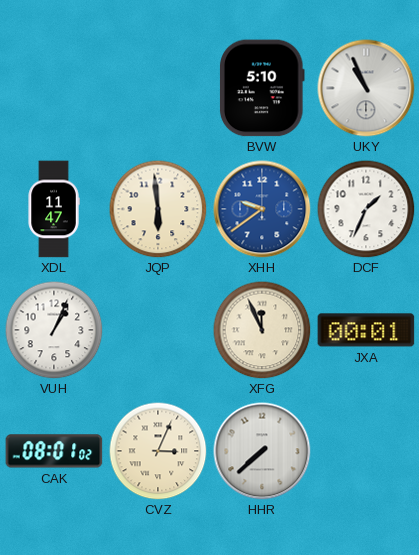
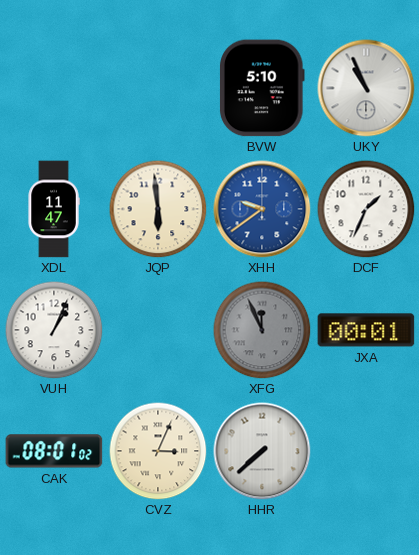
XFG dial: cream -> grey
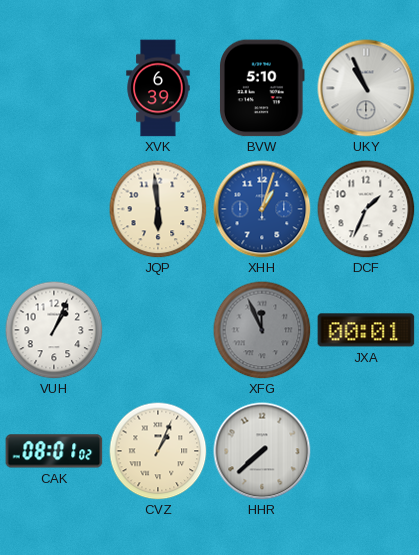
XVK: none -> 6:39
XDL: 11:47 -> none
XHH: 9:39 -> 1:03
CVZ: 3:04 -> 1:04
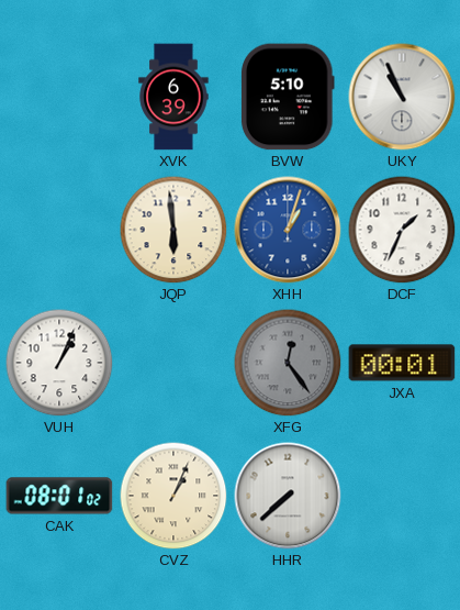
XFG: 11:56 -> 12:24
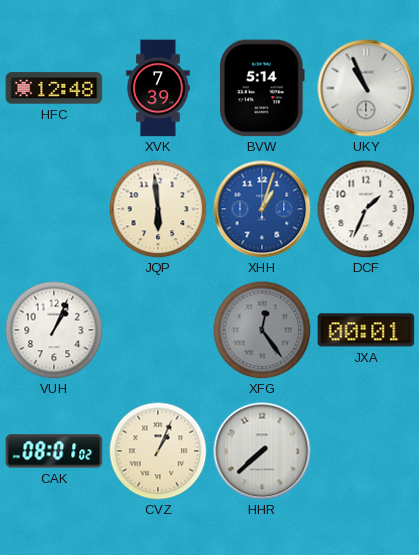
HFC: none -> 12:48
XVK: 6:39 -> 7:39
BVW: 5:10 -> 5:14
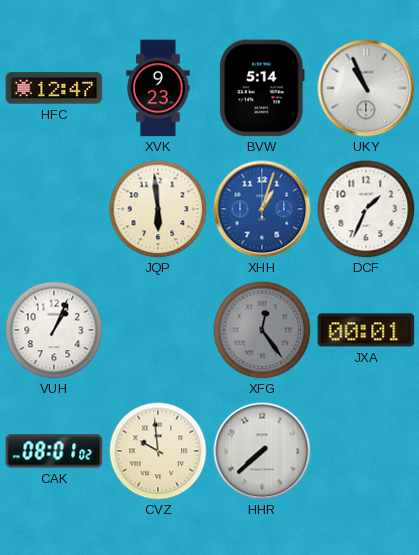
HFC: 12:48 -> 12:47
XVK: 7:39 -> 9:23
CVZ: 1:04 -> 9:59
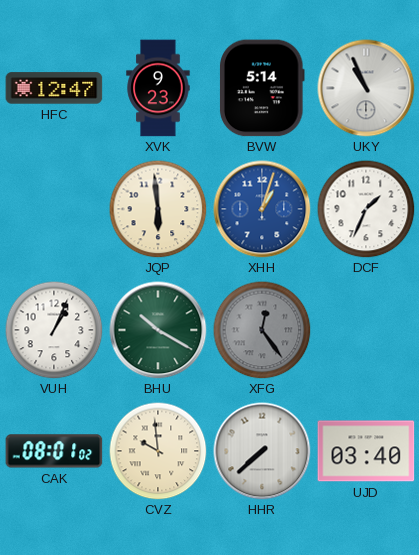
BHU: none -> 10:20
JXA: 00:01 -> none
UJD: none -> 03:40
